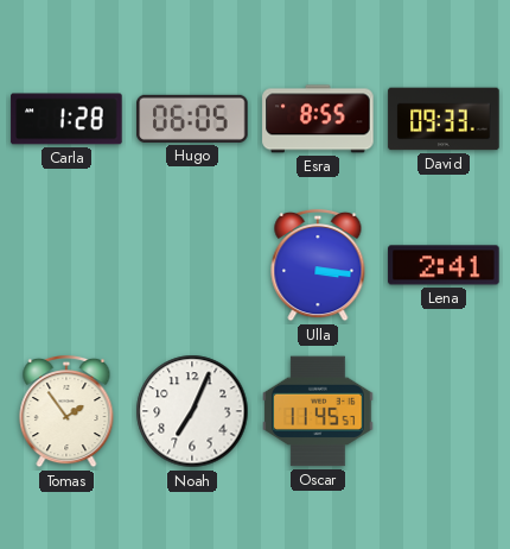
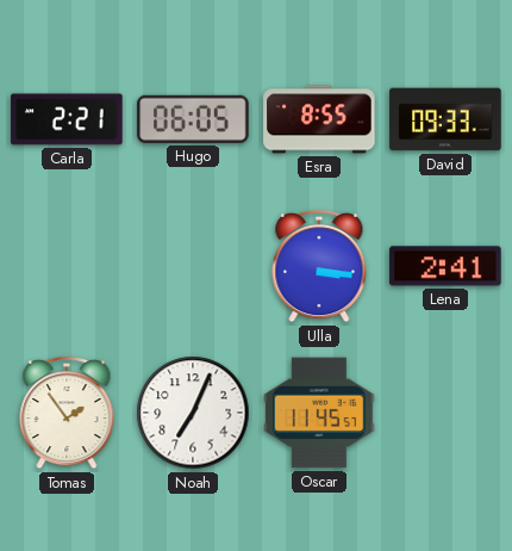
Carla: 1:28 -> 2:21
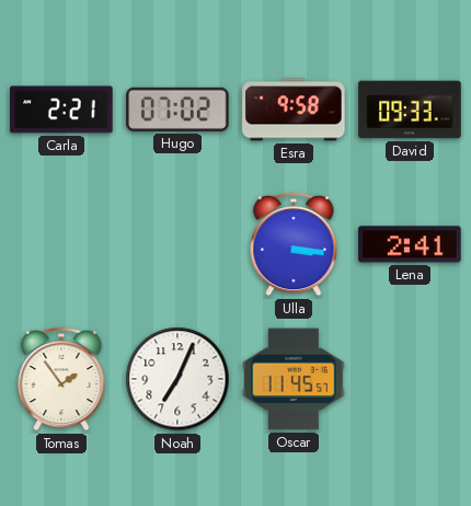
Hugo: 06:05 -> 07:02
Esra: 8:55 -> 9:58
